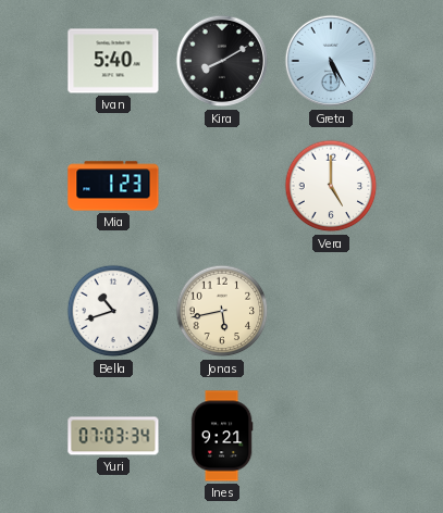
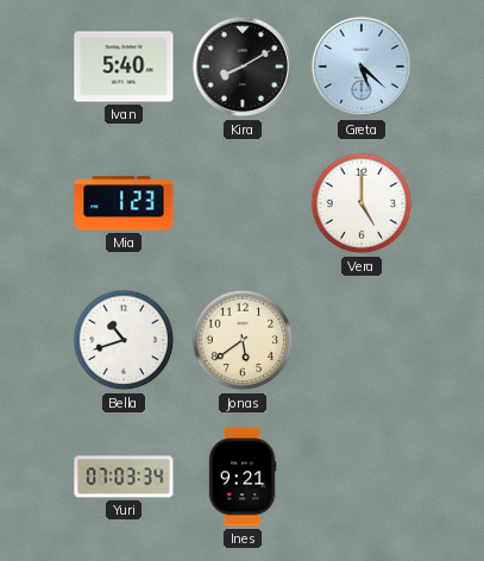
Greta: 5:25 -> 5:22
Jonas: 5:43 -> 5:39
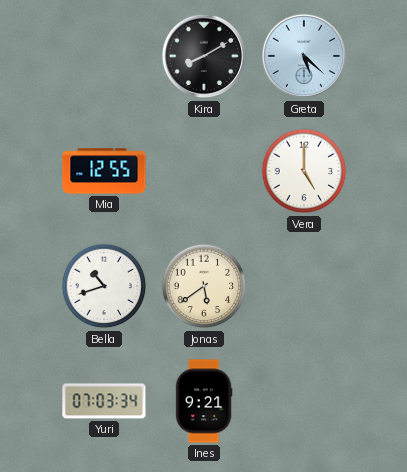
Ivan: 5:40 -> none
Mia: 1:23 -> 12:55
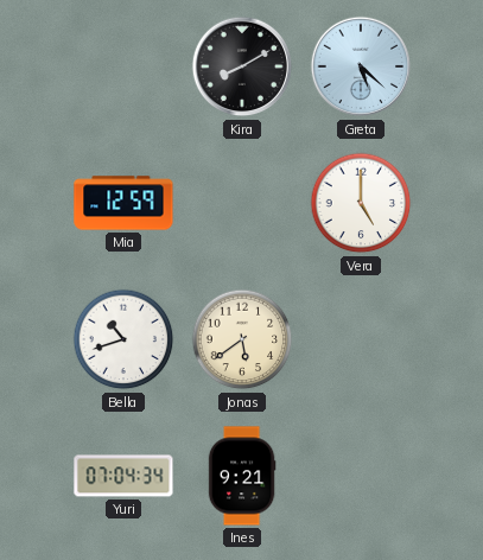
Mia: 12:55 -> 12:59
Yuri: 07:03 -> 07:04
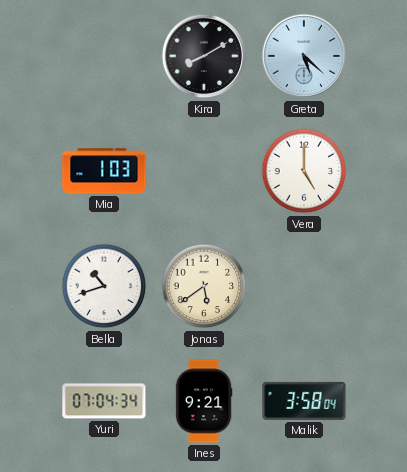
Mia: 12:59 -> 1:03
Malik: none -> 3:58
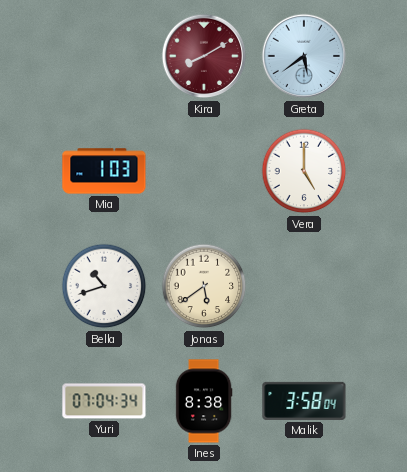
Kira dial: black -> burgundy
Greta: 5:22 -> 5:39
Ines: 9:21 -> 8:38
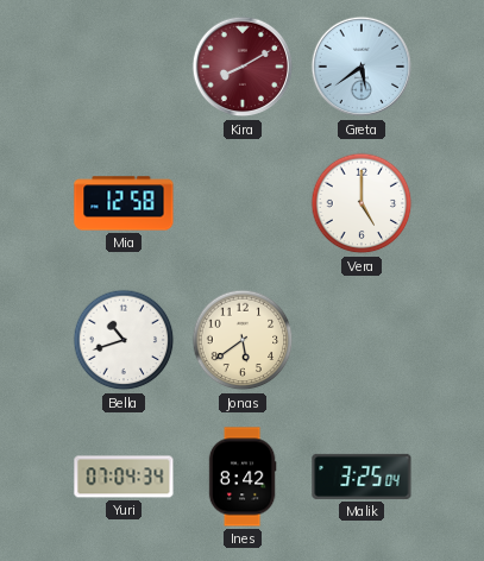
Mia: 1:03 -> 12:58
Ines: 8:38 -> 8:42
Malik: 3:58 -> 3:25
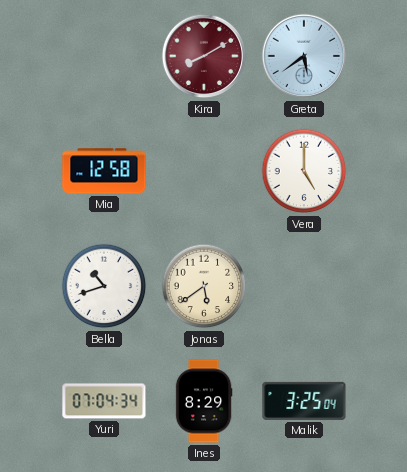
Ines: 8:42 -> 8:29
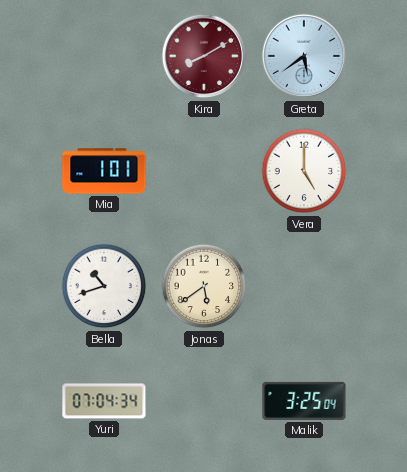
Mia: 12:58 -> 1:01
Ines: 8:29 -> none
